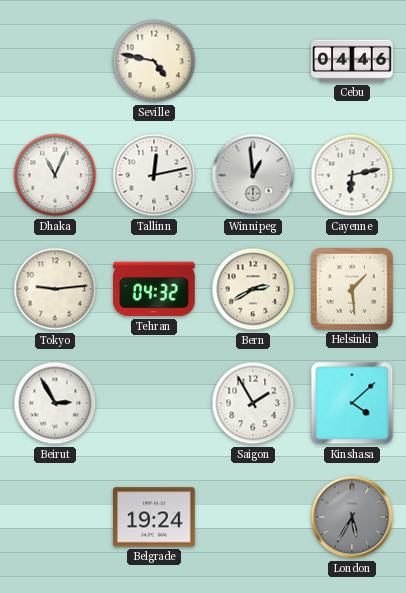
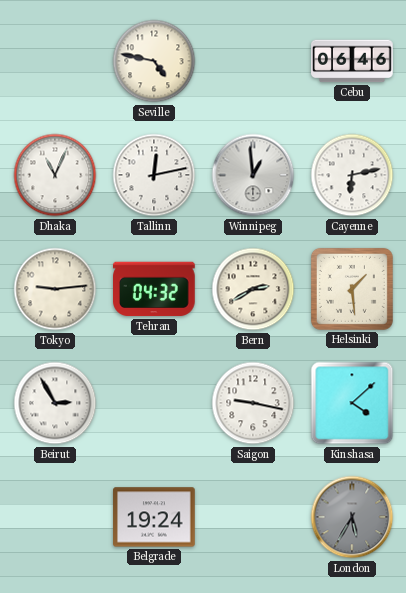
Cebu: 04:46 -> 06:46
Saigon: 1:55 -> 9:17
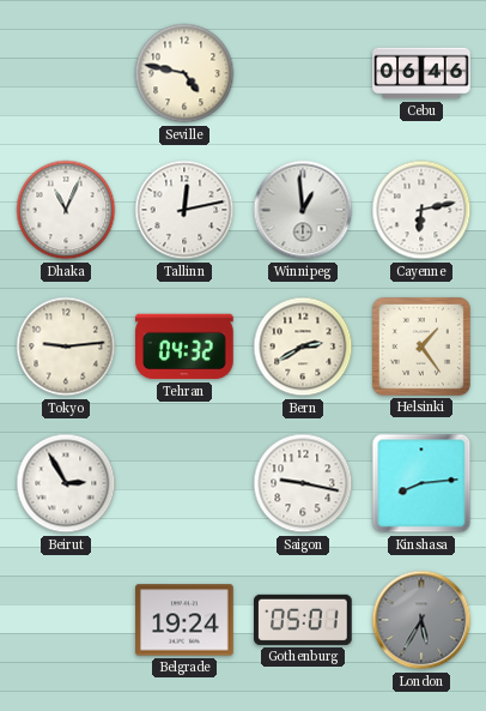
Helsinki: 1:29 -> 1:24
Kinshasa: 4:08 -> 8:14
Gothenburg: none -> 05:01
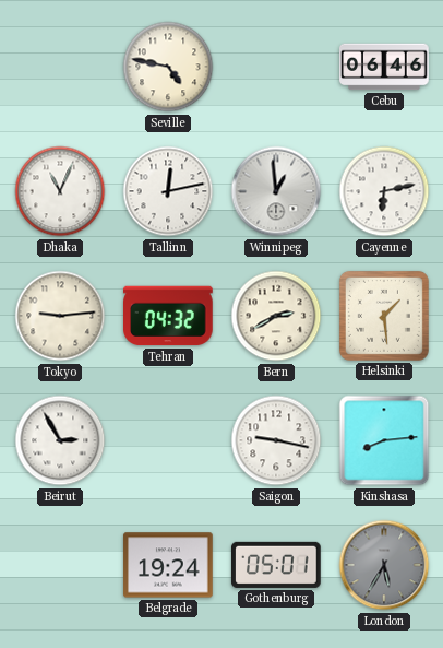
Helsinki: 1:24 -> 1:29
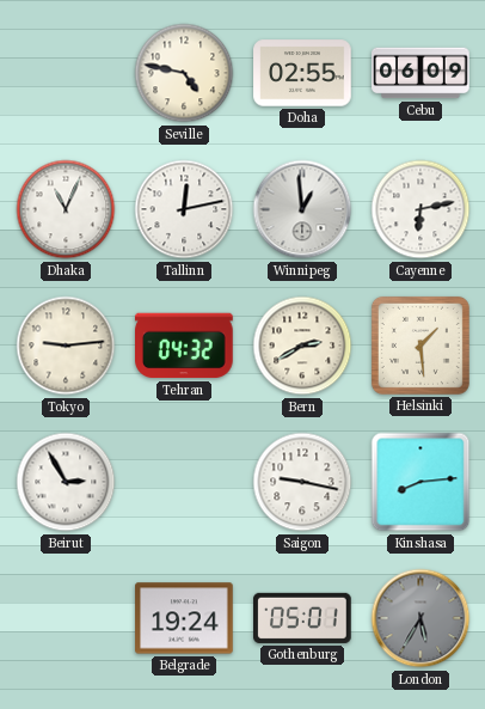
Doha: none -> 02:55
Cebu: 06:46 -> 06:09
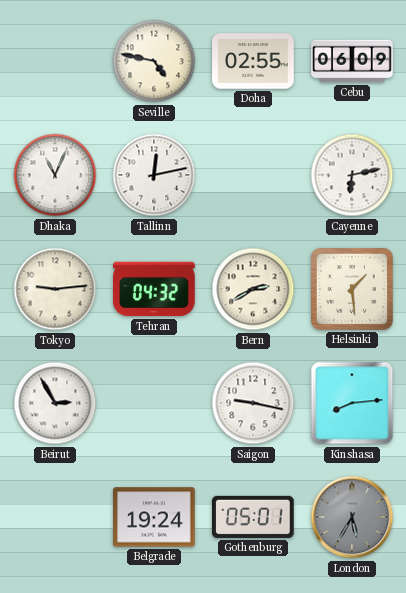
Winnipeg: 12:59 -> none
